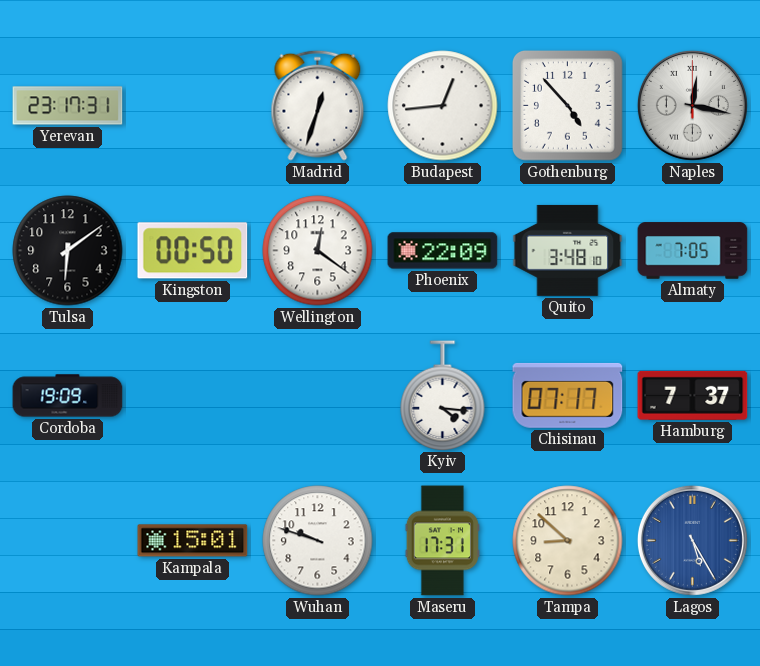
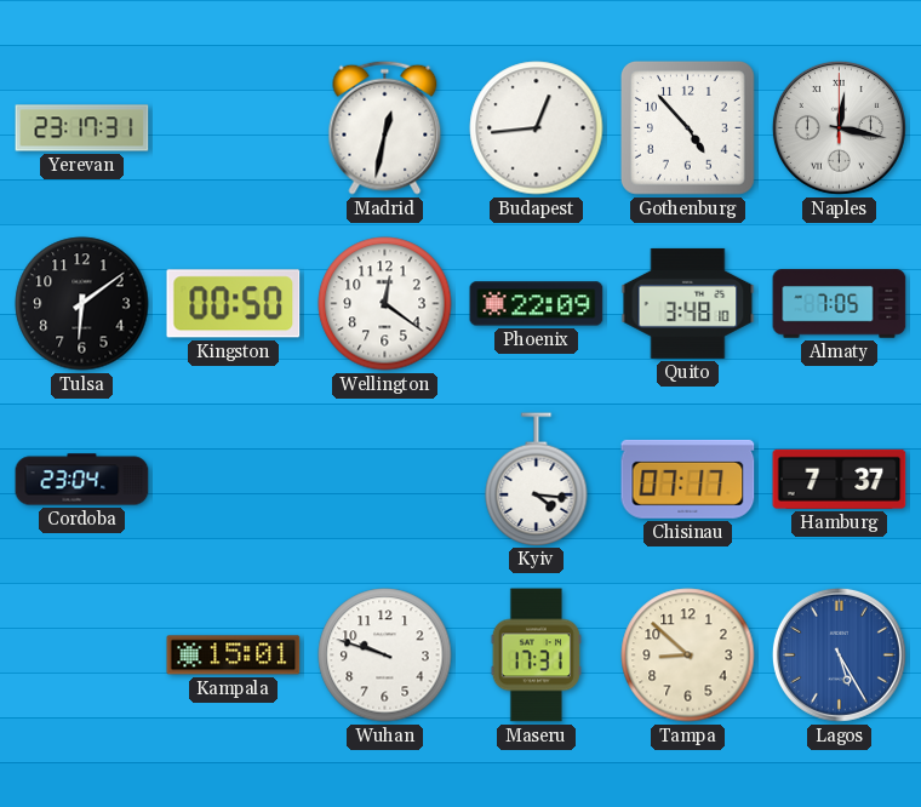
Madrid: 12:33 -> 12:32
Cordoba: 19:09 -> 23:04
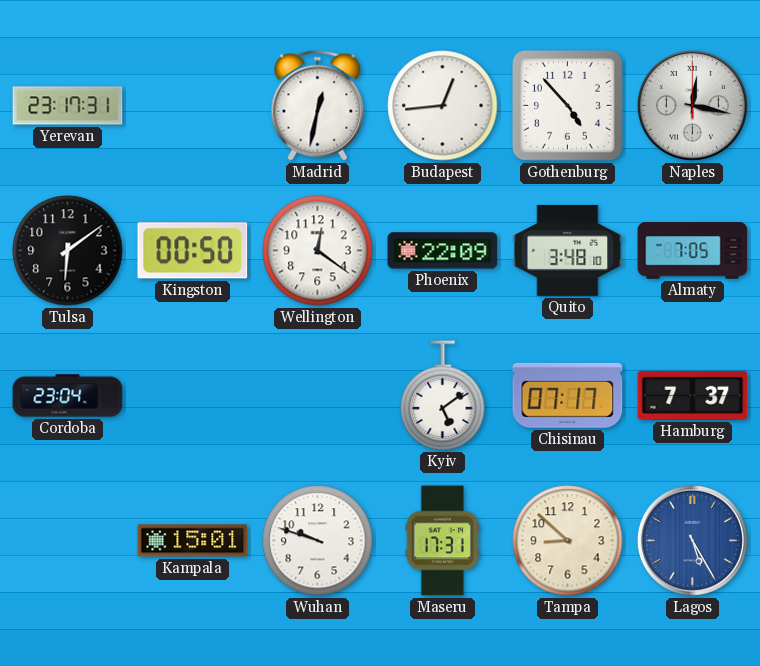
Kyiv: 4:16 -> 5:09
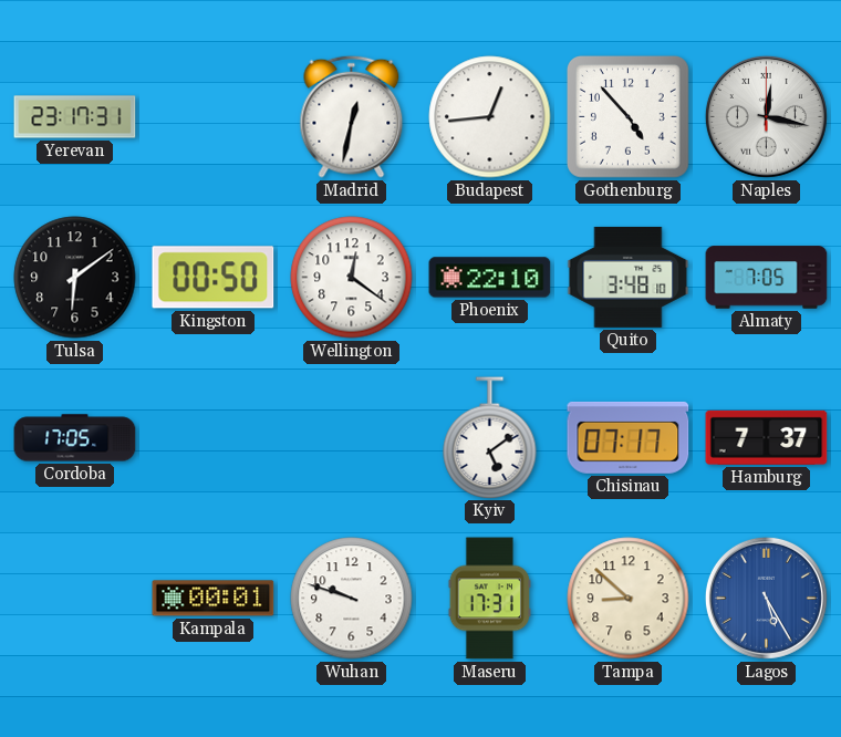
Phoenix: 22:09 -> 22:10
Cordoba: 23:04 -> 17:05
Kampala: 15:01 -> 00:01
